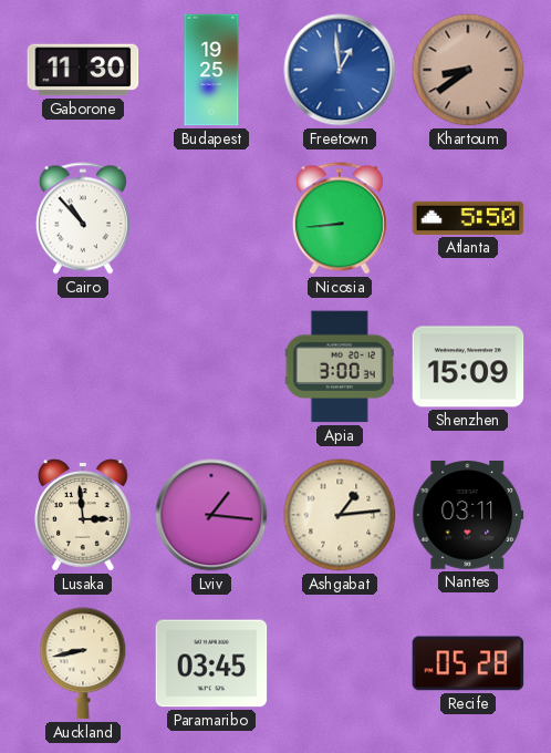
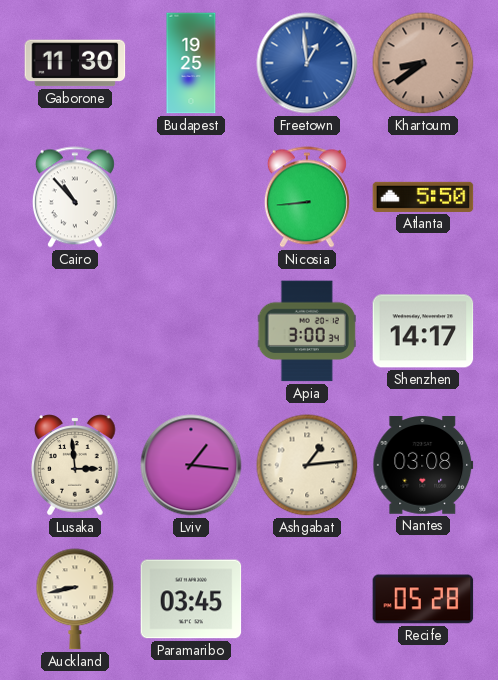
Shenzhen: 15:09 -> 14:17
Nantes: 03:11 -> 03:08
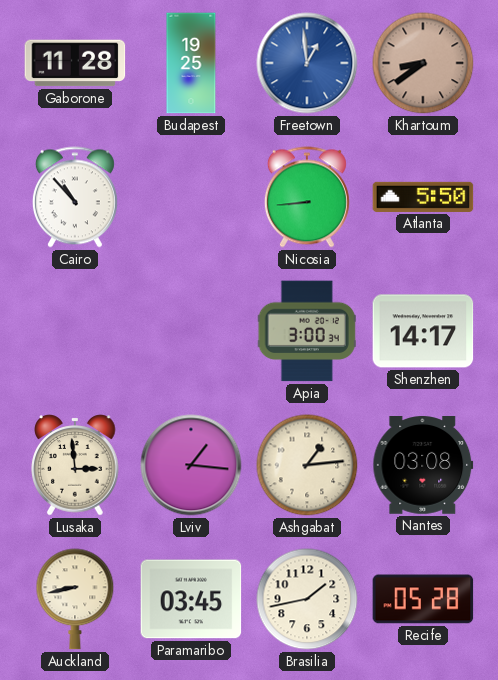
Gaborone: 11:30 -> 11:28
Brasilia: none -> 1:43
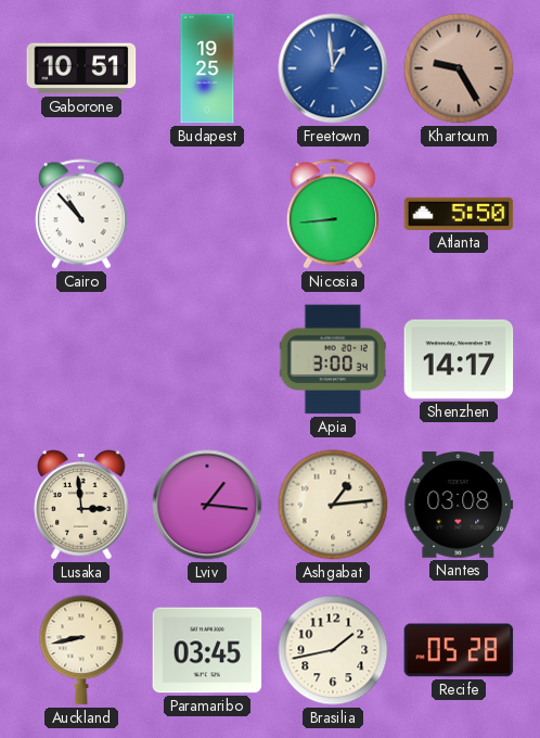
Gaborone: 11:28 -> 10:51
Khartoum: 8:39 -> 9:25
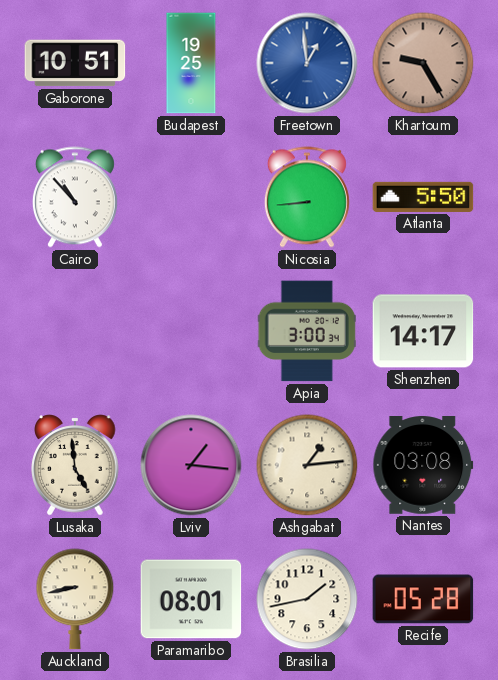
Lusaka: 2:59 -> 4:59
Paramaribo: 03:45 -> 08:01
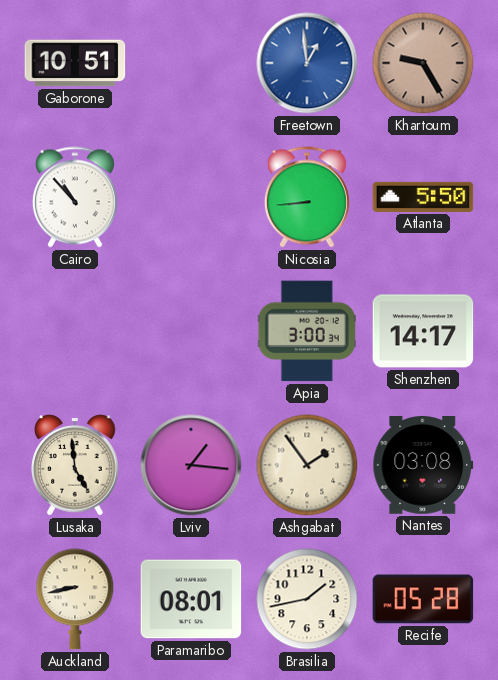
Budapest: 19:25 -> none
Ashgabat: 1:14 -> 1:54
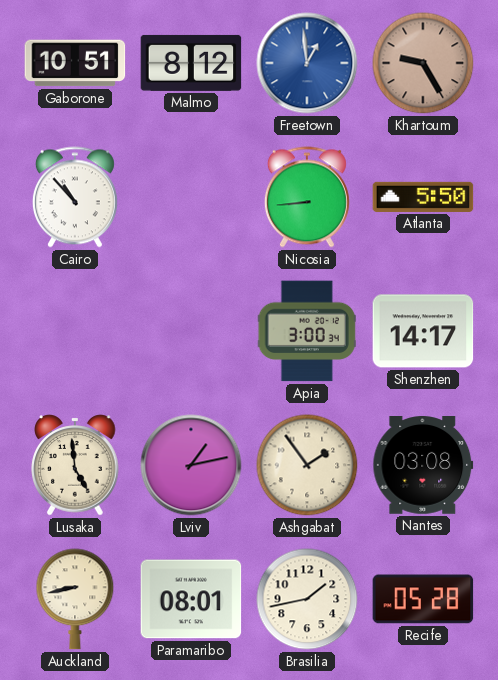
Malmo: none -> 8:12
Lviv: 1:16 -> 1:13
